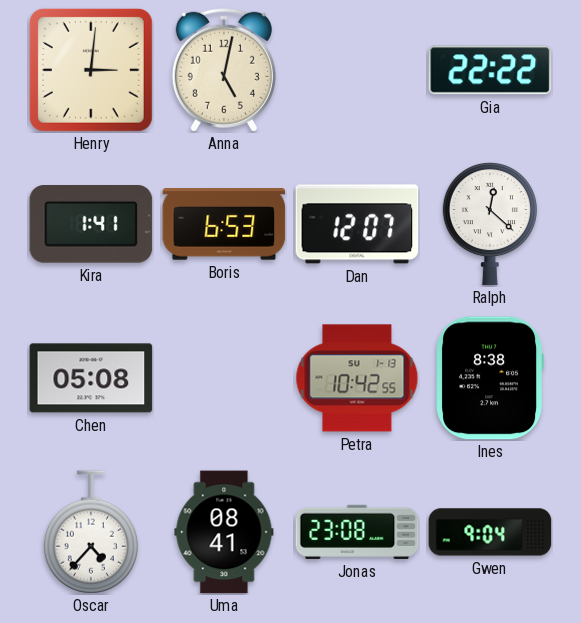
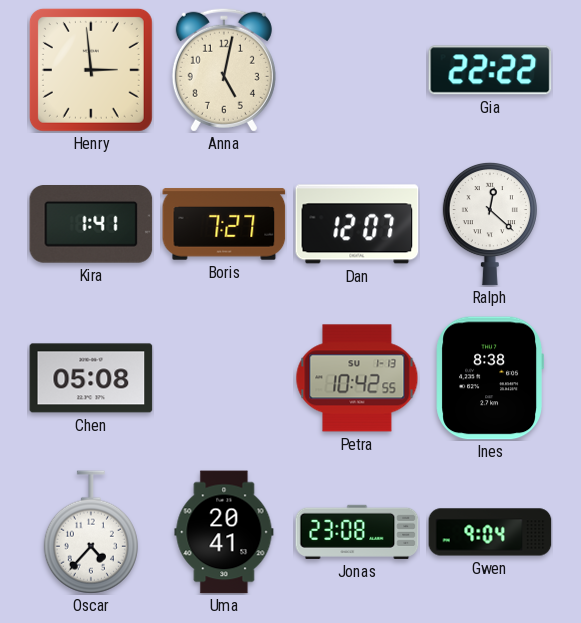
Henry: 3:01 -> 2:59
Boris: 6:53 -> 7:27
Uma: 08:41 -> 20:41
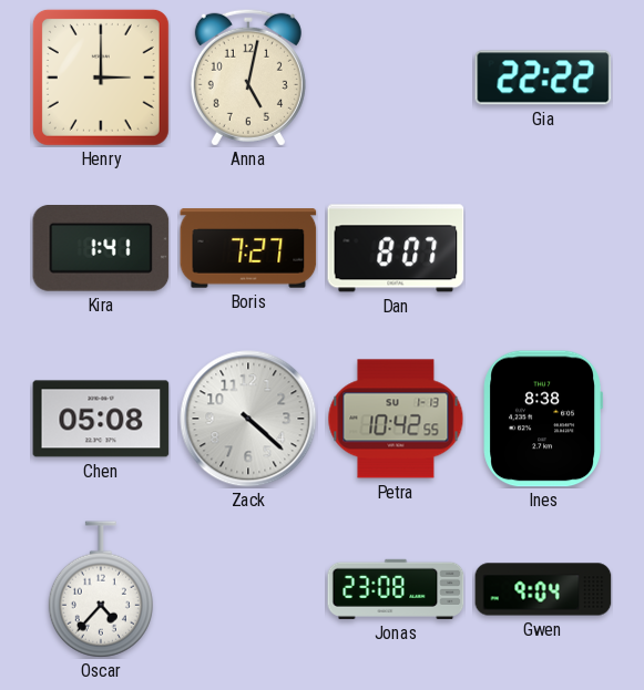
Henry: 2:59 -> 3:00
Dan: 12:07 -> 8:07
Ralph: 12:22 -> none
Zack: none -> 4:22
Uma: 20:41 -> none
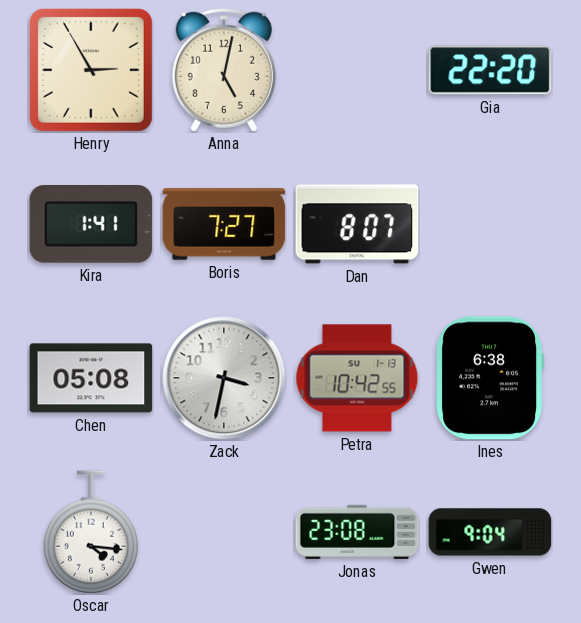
Henry: 3:00 -> 2:55
Gia: 22:22 -> 22:20
Zack: 4:22 -> 3:32
Ines: 8:38 -> 6:38
Oscar: 4:37 -> 4:16
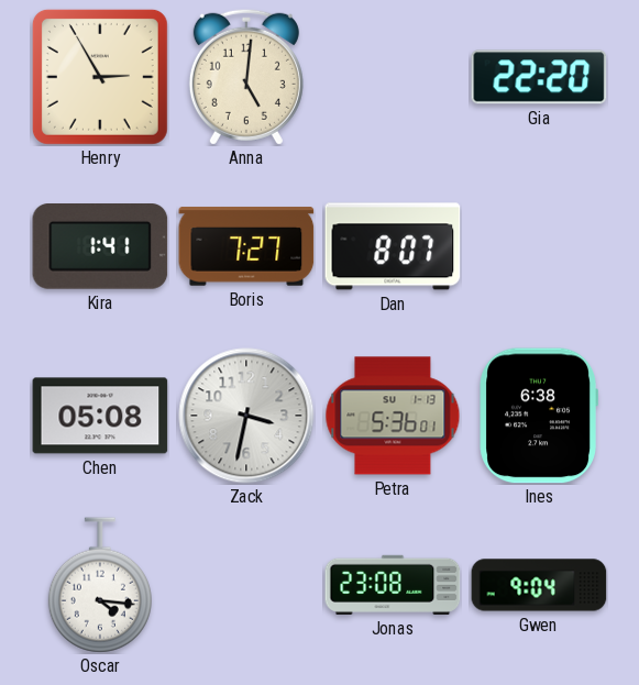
Anna: 5:02 -> 5:01
Petra: 10:42 -> 5:36
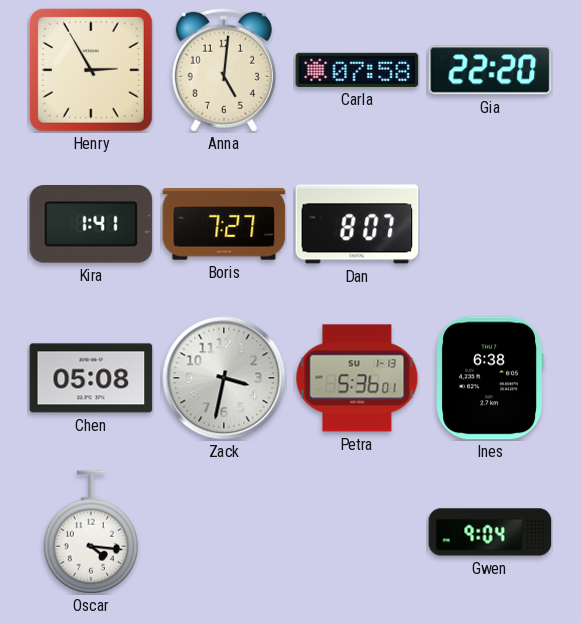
Carla: none -> 07:58
Jonas: 23:08 -> none
